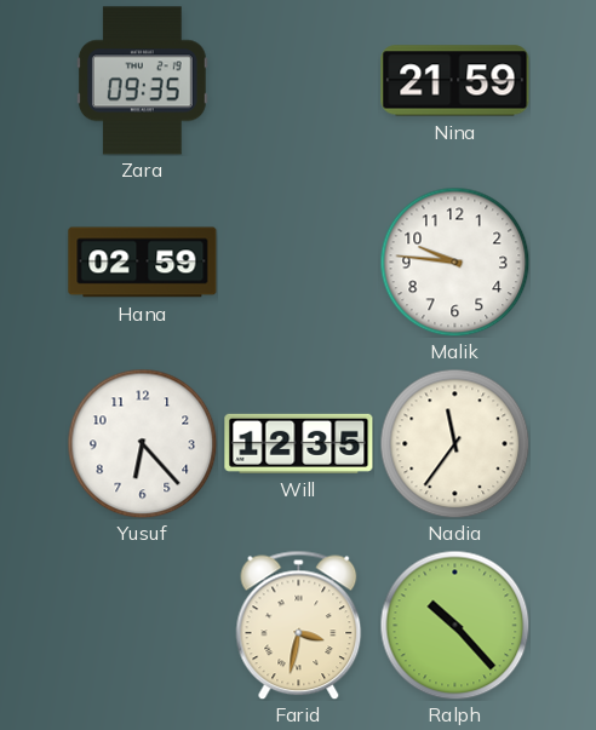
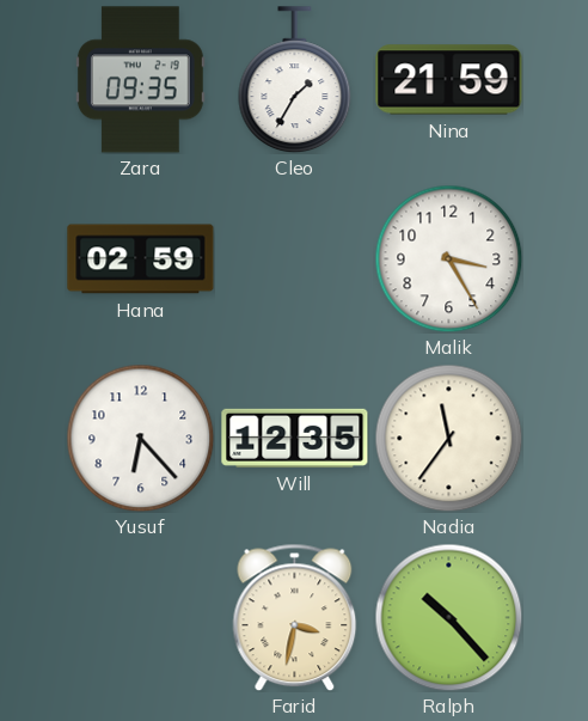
Cleo: none -> 1:35
Malik: 9:46 -> 3:25
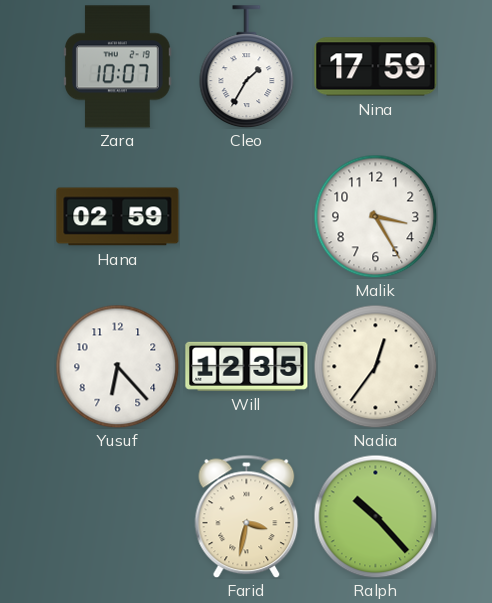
Zara: 09:35 -> 10:07
Nina: 21:59 -> 17:59
Nadia: 11:36 -> 12:36
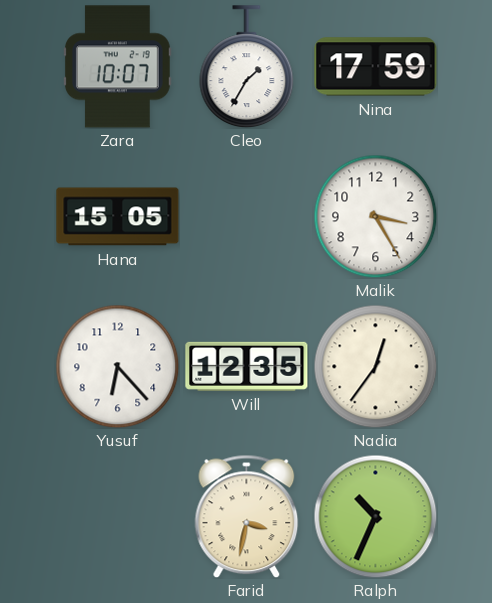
Hana: 02:59 -> 15:05
Ralph: 10:23 -> 10:34
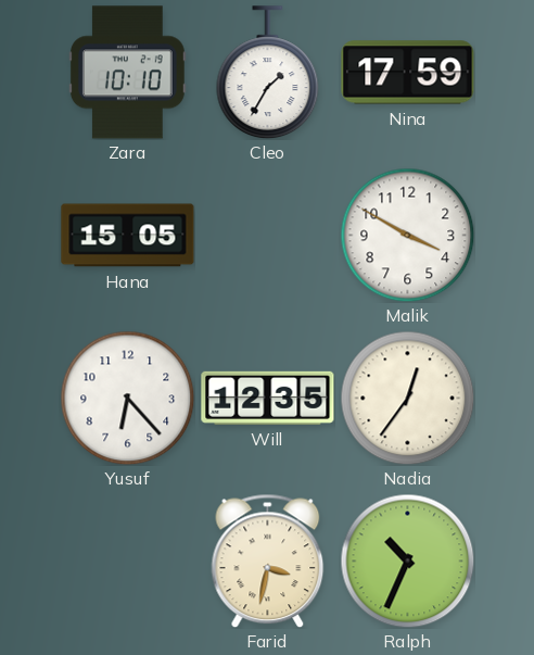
Zara: 10:07 -> 10:10
Malik: 3:25 -> 3:50
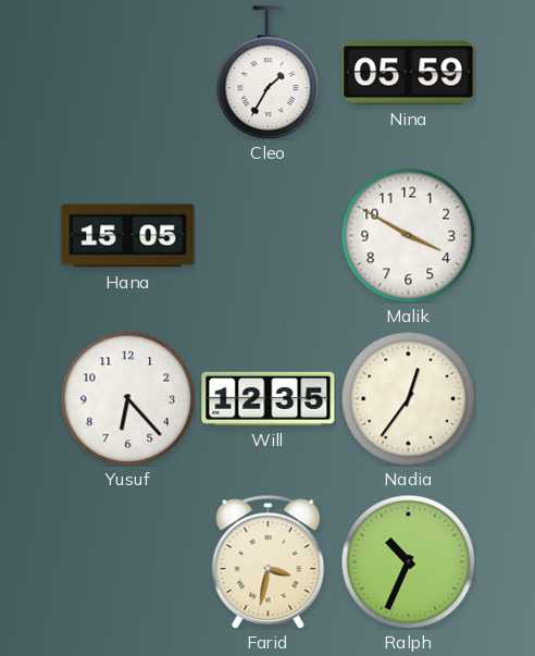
Zara: 10:10 -> none
Nina: 17:59 -> 05:59
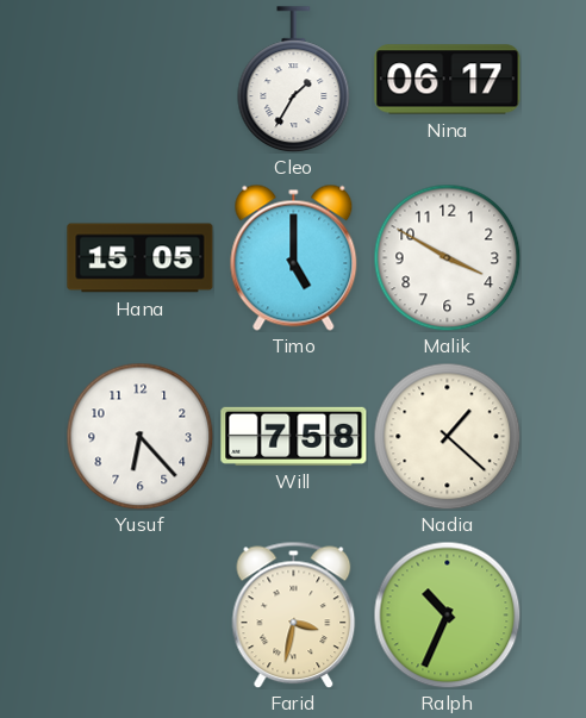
Nina: 05:59 -> 06:17
Timo: none -> 5:00
Will: 12:35 -> 7:58
Nadia: 12:36 -> 1:22
